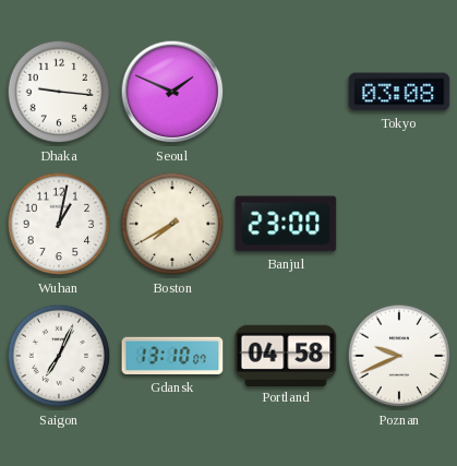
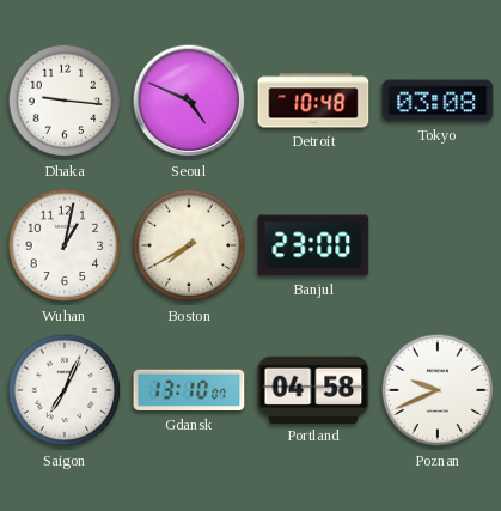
Seoul: 1:49 -> 4:49
Detroit: none -> 10:48
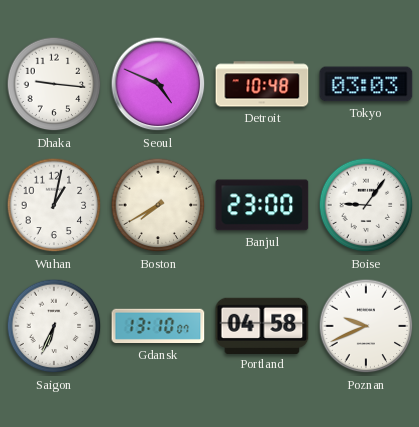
Tokyo: 03:08 -> 03:03
Boise: none -> 9:06
Saigon: 7:04 -> 6:34
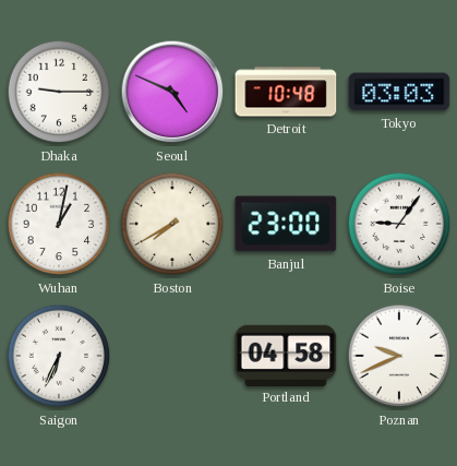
Dhaka: 9:16 -> 9:15
Gdansk: 13:10 -> none
